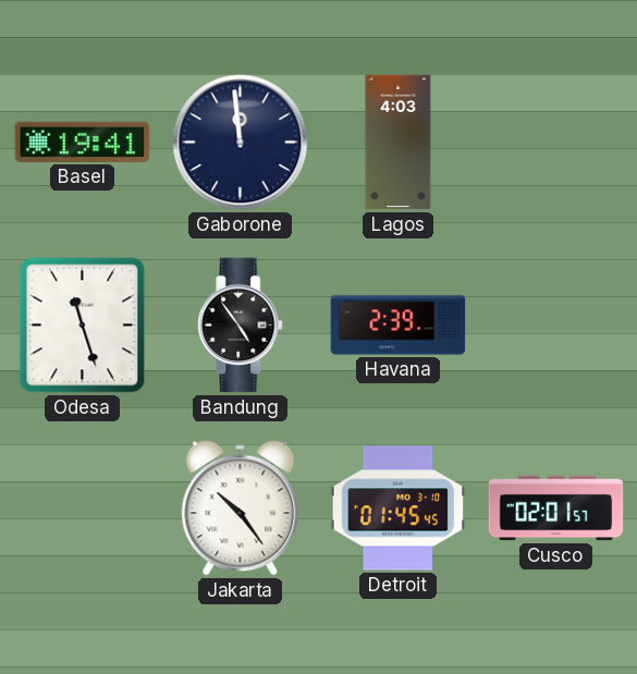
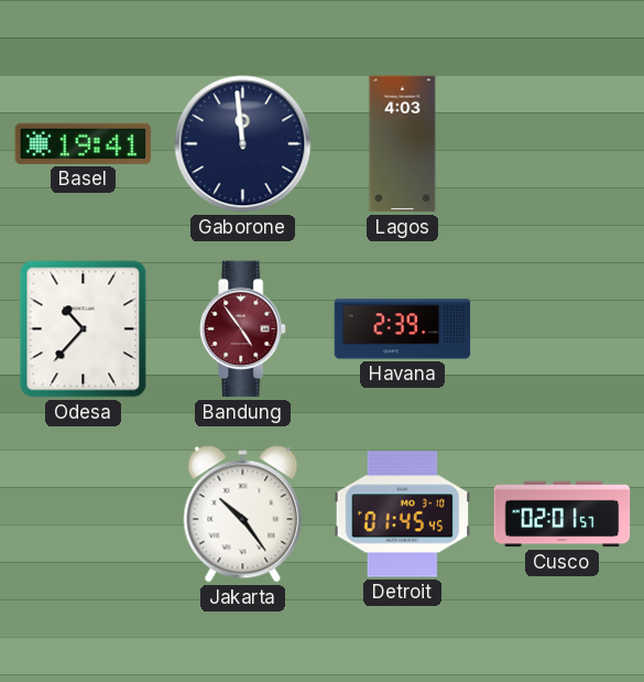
Odesa: 11:27 -> 10:37
Bandung dial: black -> burgundy
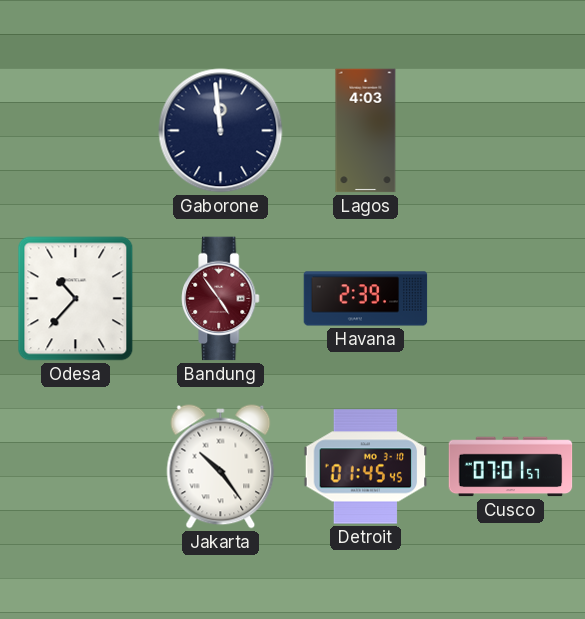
Basel: 19:41 -> none
Cusco: 02:01 -> 07:01
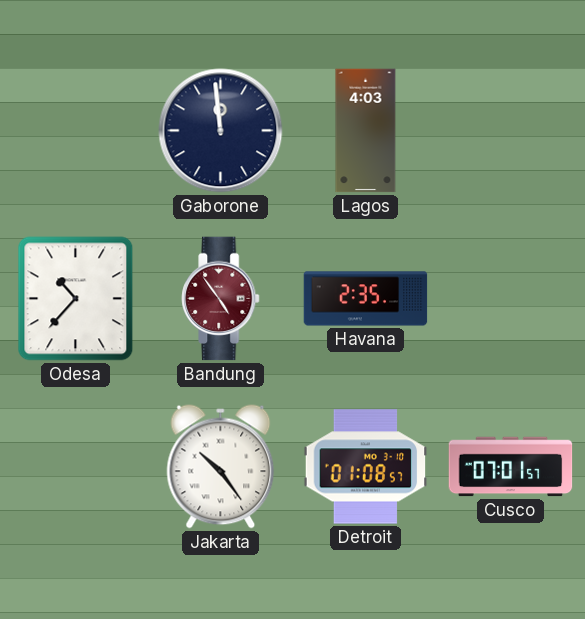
Havana: 2:39 -> 2:35
Detroit: 01:45 -> 01:08
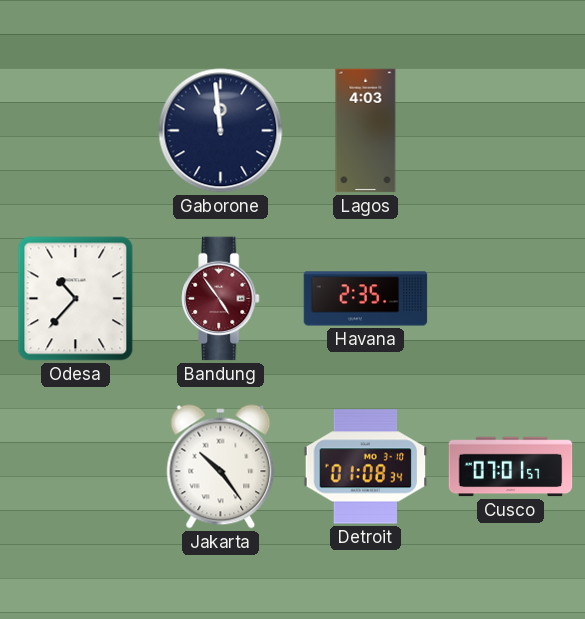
Detroit: 01:08:57 -> 01:08:34
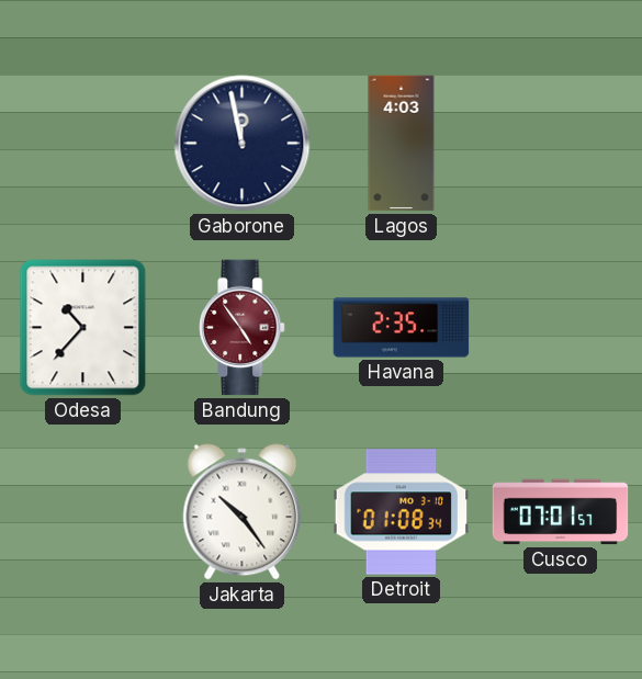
Gaborone: 11:59 -> 11:58
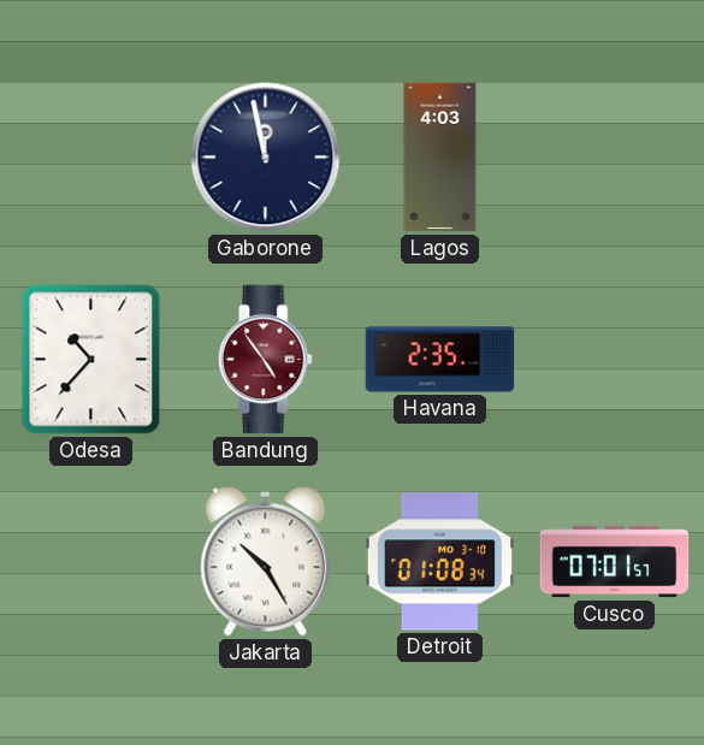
Jakarta: 10:24 -> 10:25
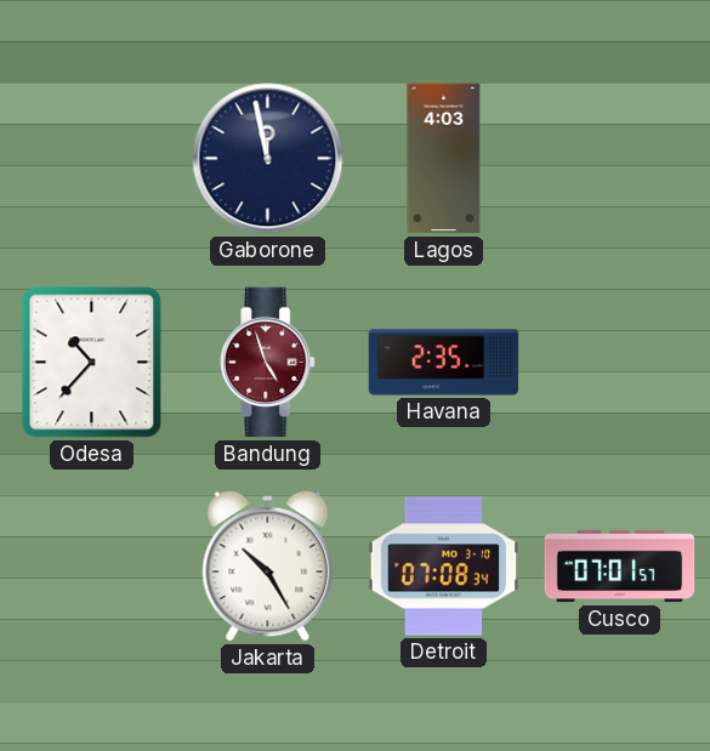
Bandung: 4:54 -> 4:57
Detroit: 01:08 -> 07:08
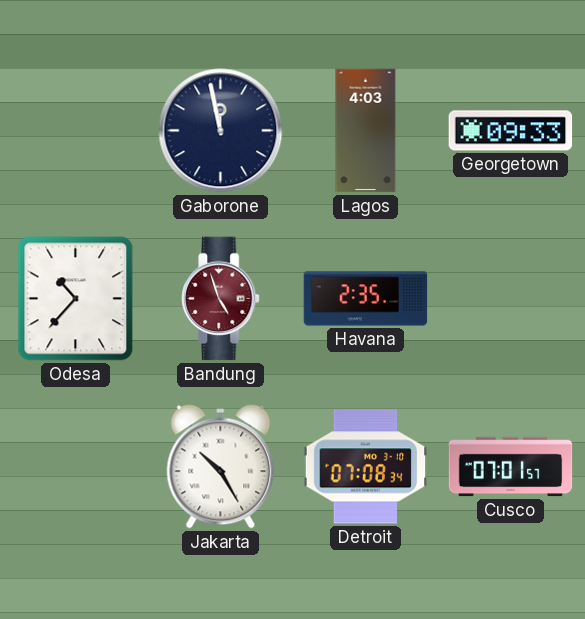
Georgetown: none -> 09:33
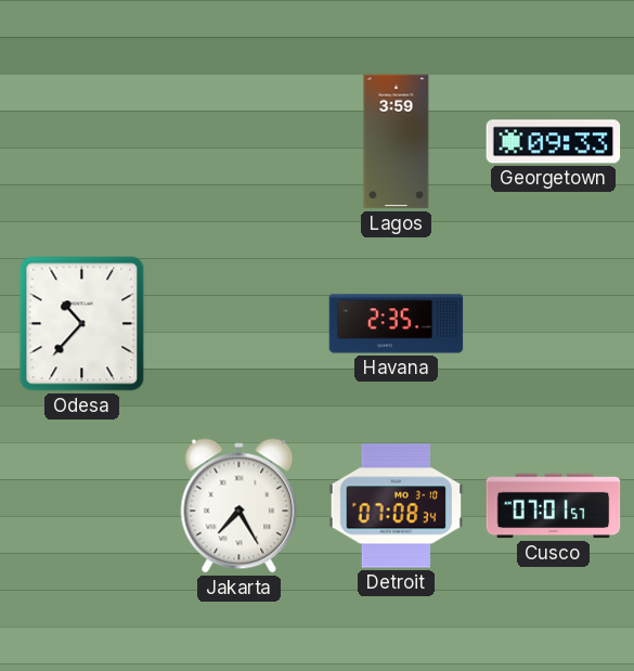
Gaborone: 11:58 -> none
Lagos: 4:03 -> 3:59
Bandung: 4:57 -> none
Jakarta: 10:25 -> 7:25
